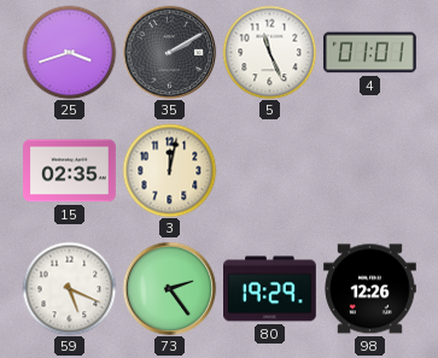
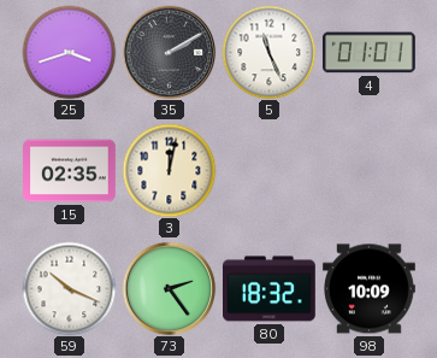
59: 5:19 -> 10:19
80: 19:29 -> 18:32
98: 12:26 -> 10:09
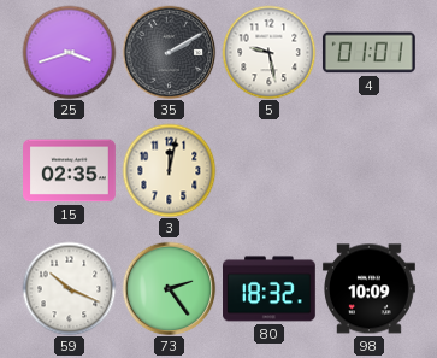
5: 11:26 -> 9:28
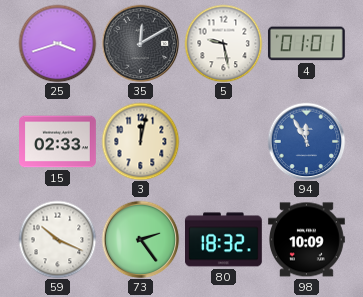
35: 2:10 -> 12:10
15: 02:35 -> 02:33
94: none -> 11:55
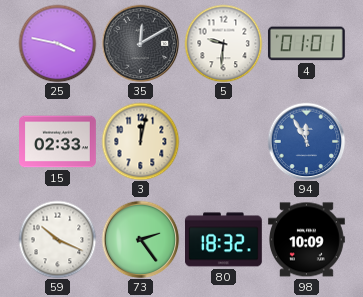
25: 3:42 -> 3:47
5: 9:28 -> 9:31
